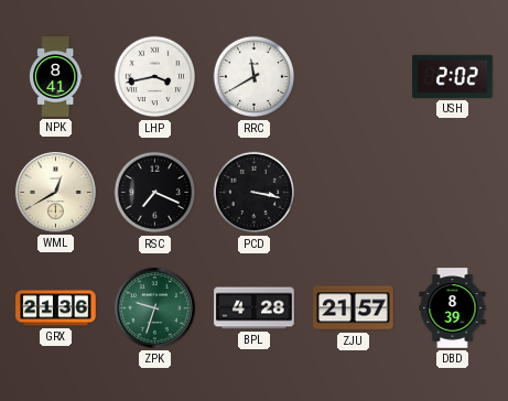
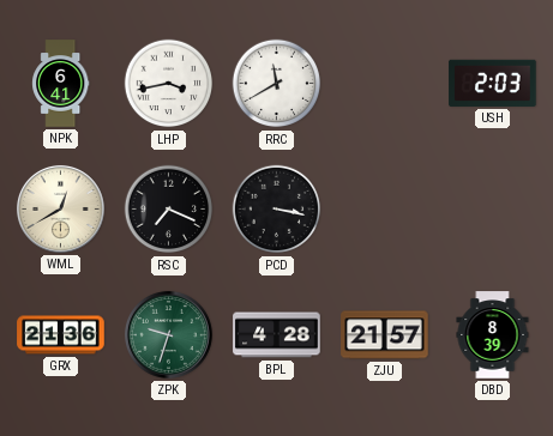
NPK: 8:41 -> 6:41
USH: 2:02 -> 2:03
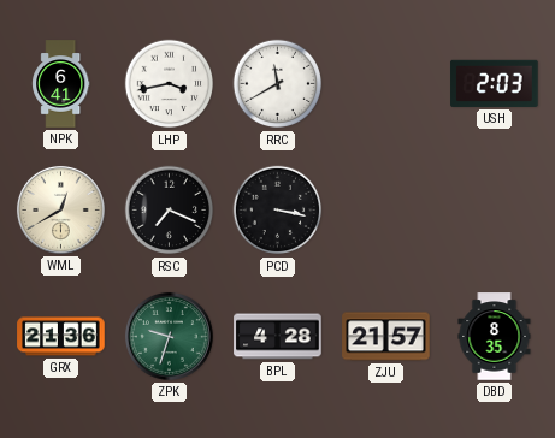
DBD: 8:39 -> 8:35
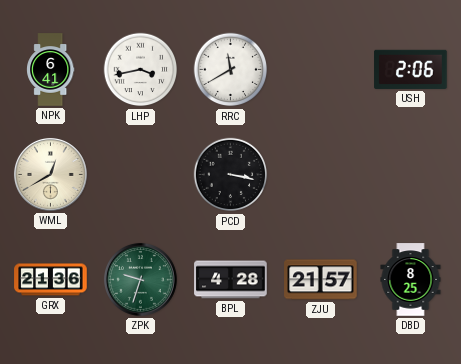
USH: 2:03 -> 2:06
RSC: 7:19 -> none
DBD: 8:35 -> 8:25
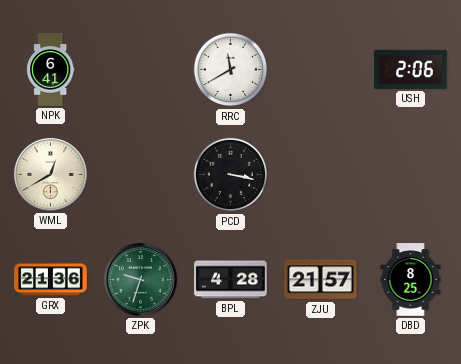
LHP: 3:43 -> none
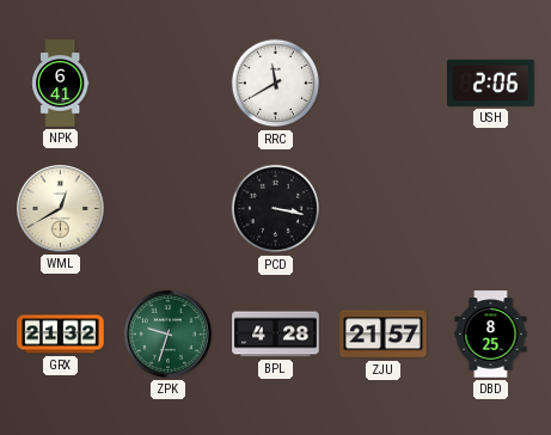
GRX: 21:36 -> 21:32
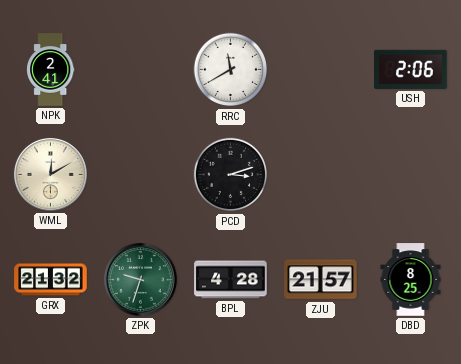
NPK: 6:41 -> 2:41
WML: 12:40 -> 12:10
PCD: 3:17 -> 3:12
